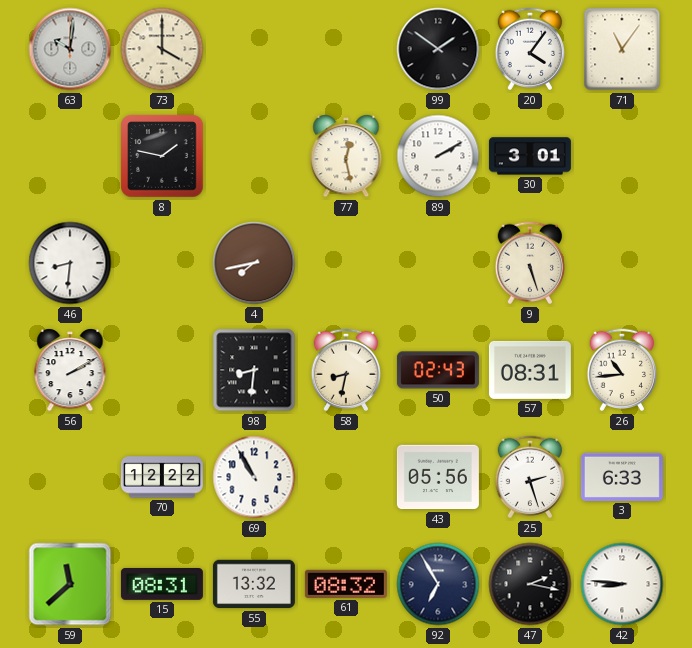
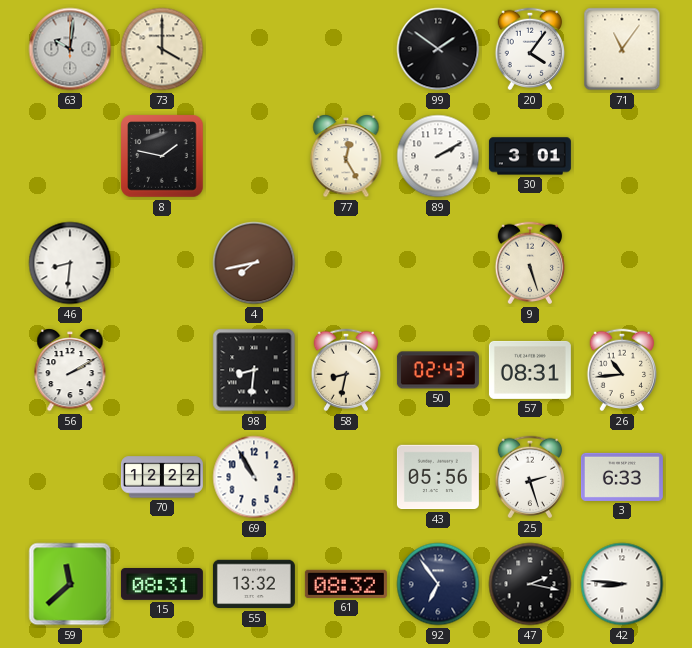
77: 12:28 -> 12:25
92: 6:55 -> 6:54
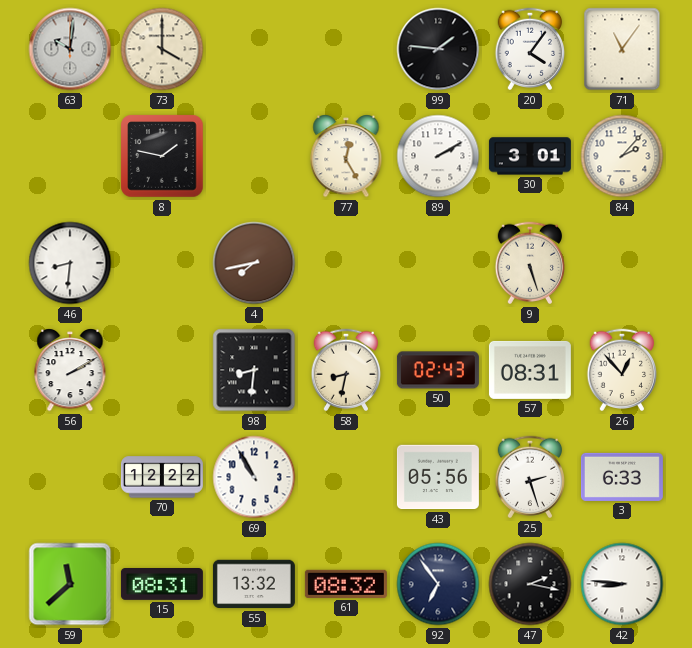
99: 1:51 -> 1:46
84: none -> 2:07
26: 10:44 -> 12:53
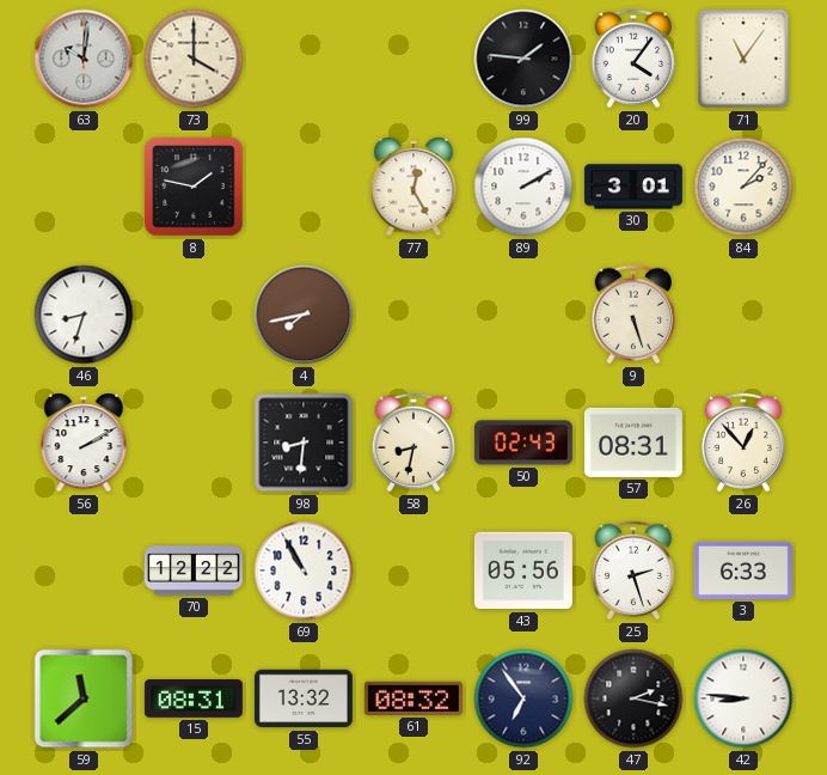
46: 8:31 -> 8:33
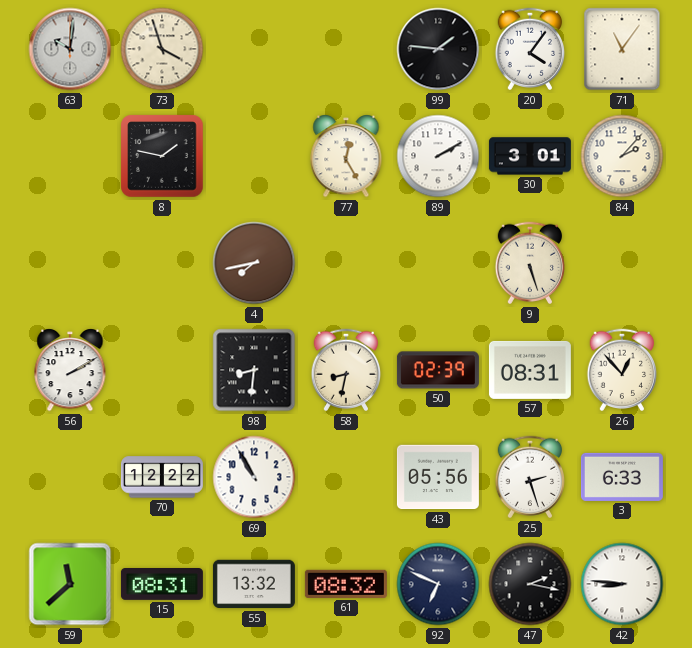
73: 4:00 -> 3:57
46: 8:33 -> none
50: 02:43 -> 02:39
92: 6:54 -> 6:49
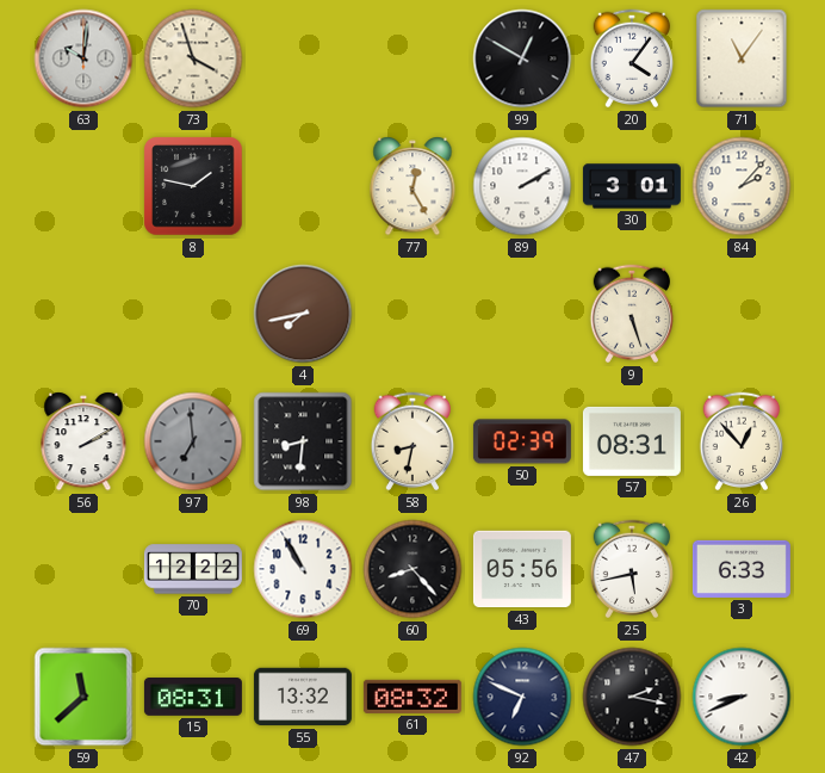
99: 1:46 -> 12:50
97: none -> 6:59
60: none -> 8:23
25: 2:27 -> 5:43
42: 8:46 -> 8:41
